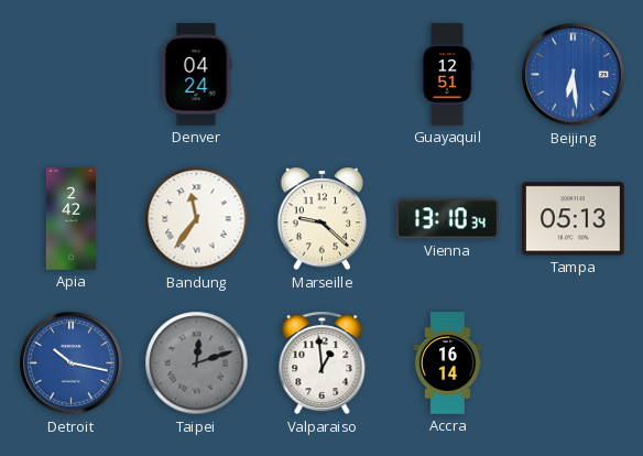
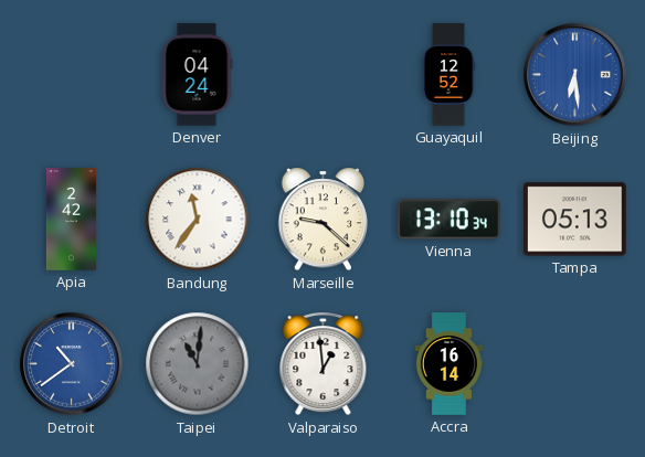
Guayaquil: 12:51 -> 12:52
Detroit: 10:17 -> 10:39
Taipei: 12:12 -> 11:01
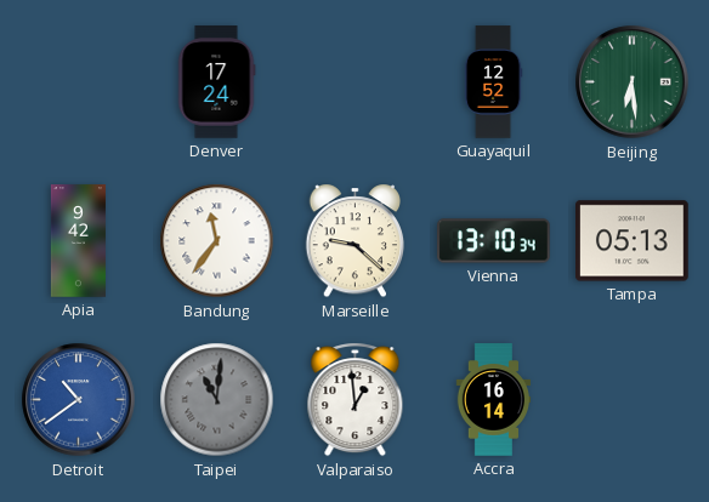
Denver: 04:24 -> 17:24
Beijing dial: blue -> green
Apia: 2:42 -> 9:42
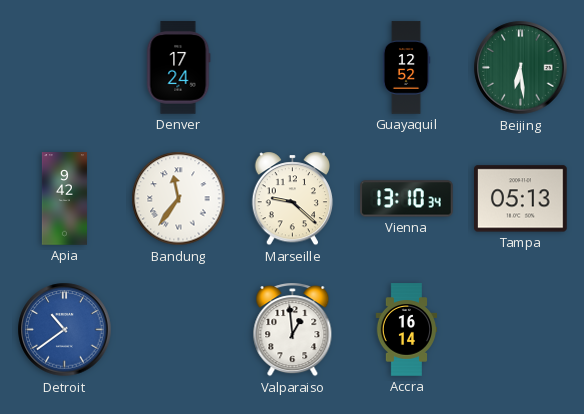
Taipei: 11:01 -> none
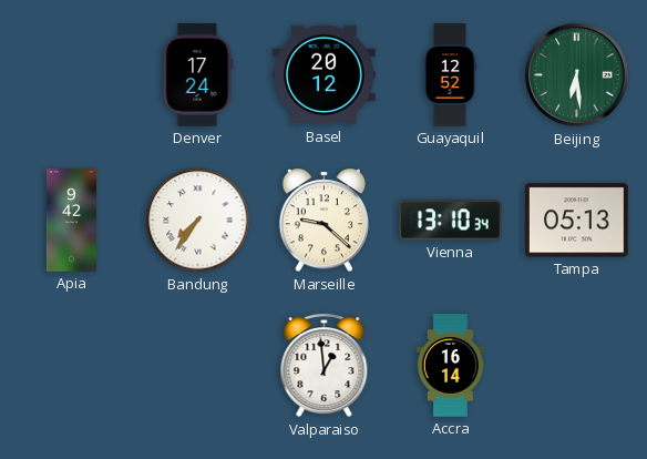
Basel: none -> 20:12
Bandung: 11:36 -> 7:36
Detroit: 10:39 -> none
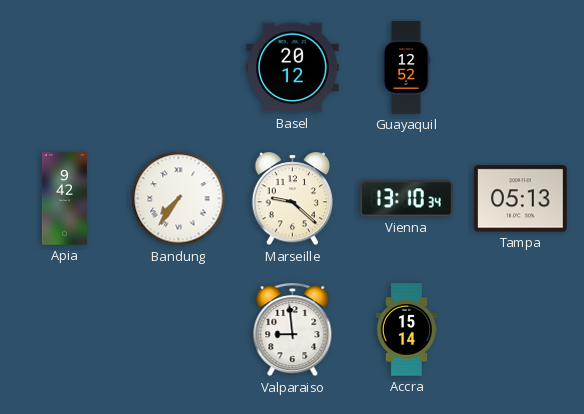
Denver: 17:24 -> none
Beijing: 6:29 -> none
Valparaiso: 12:59 -> 8:59
Accra: 16:14 -> 15:14
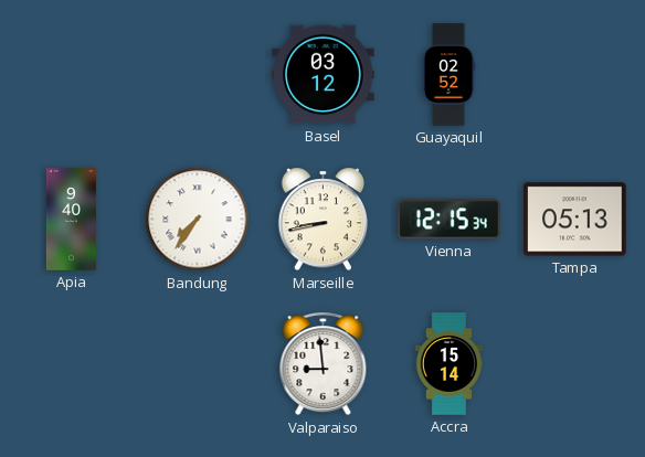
Basel: 20:12 -> 03:12
Guayaquil: 12:52 -> 02:52
Apia: 9:42 -> 9:40
Marseille: 9:22 -> 8:43
Vienna: 13:10 -> 12:15
